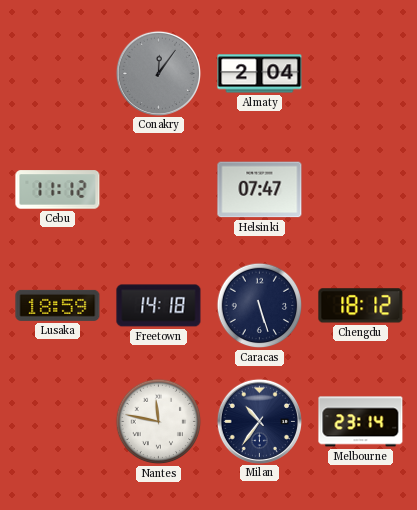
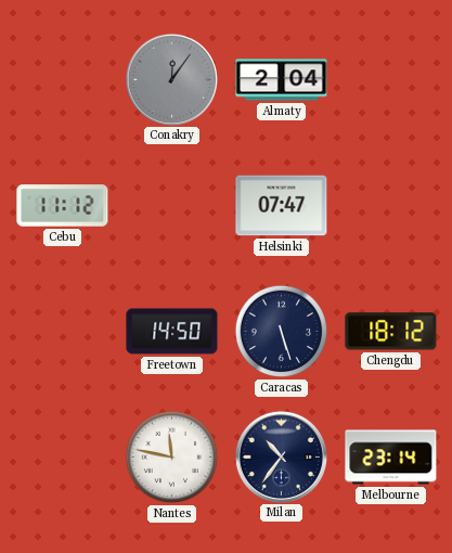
Lusaka: 18:59 -> none
Freetown: 14:18 -> 14:50
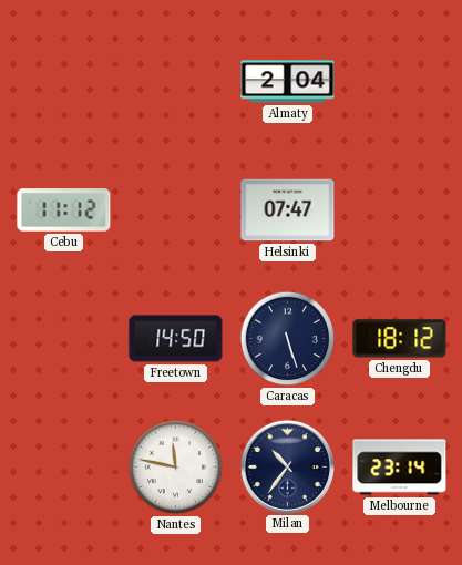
Conakry: 12:06 -> none
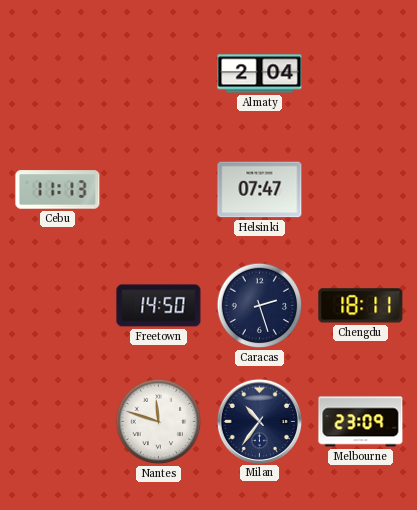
Cebu: 11:12 -> 11:13
Caracas: 5:27 -> 2:27
Chengdu: 18:12 -> 18:11
Nantes: 11:47 -> 11:48
Melbourne: 23:14 -> 23:09
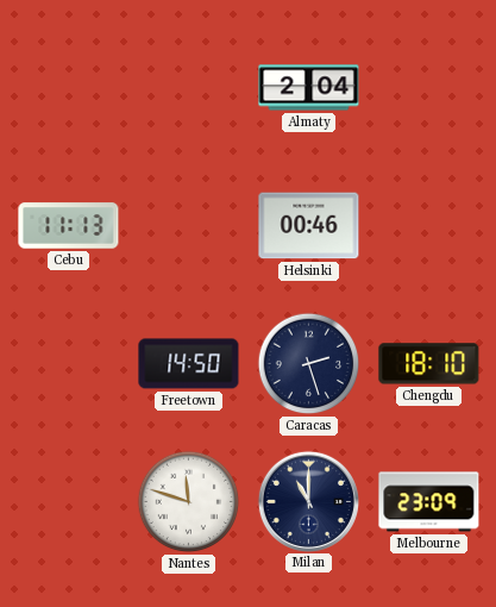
Helsinki: 07:47 -> 00:46
Chengdu: 18:11 -> 18:10
Milan: 10:36 -> 11:00
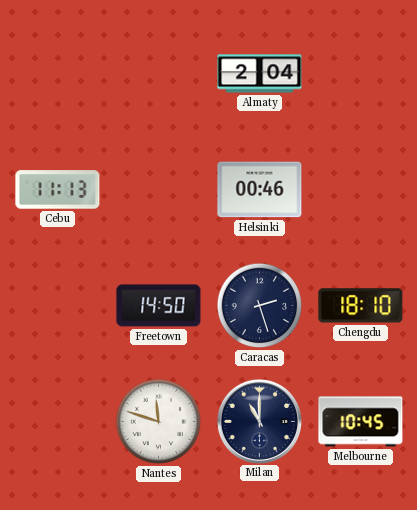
Melbourne: 23:09 -> 10:45
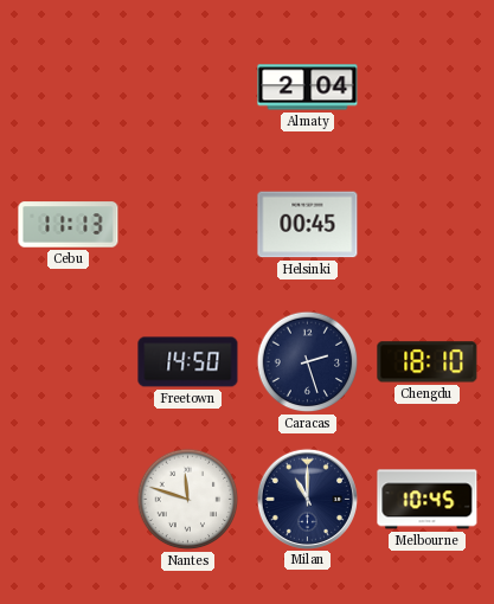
Helsinki: 00:46 -> 00:45
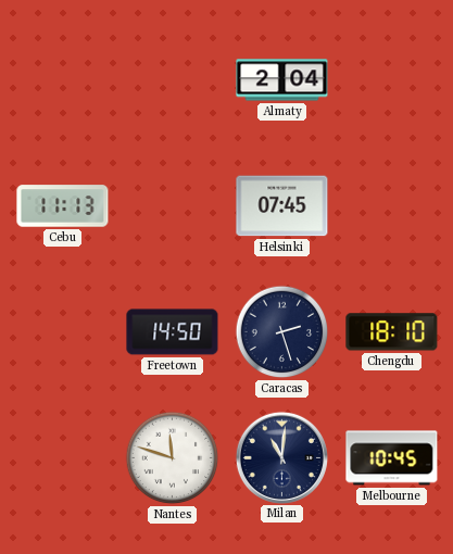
Helsinki: 00:45 -> 07:45
Milan: 11:00 -> 11:01
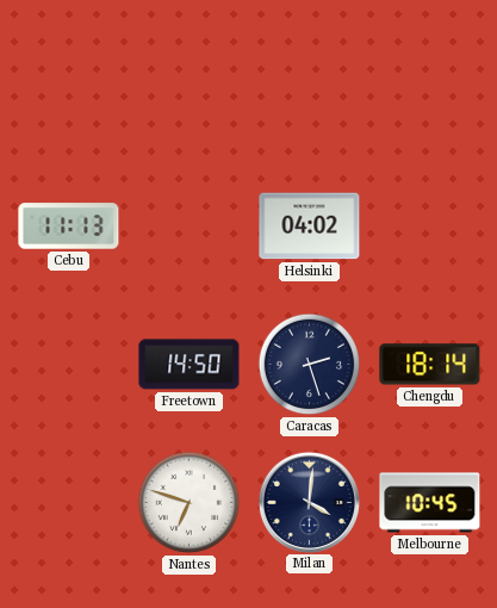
Almaty: 2:04 -> none
Helsinki: 07:45 -> 04:02
Chengdu: 18:10 -> 18:14
Nantes: 11:48 -> 6:48
Milan: 11:01 -> 4:01
